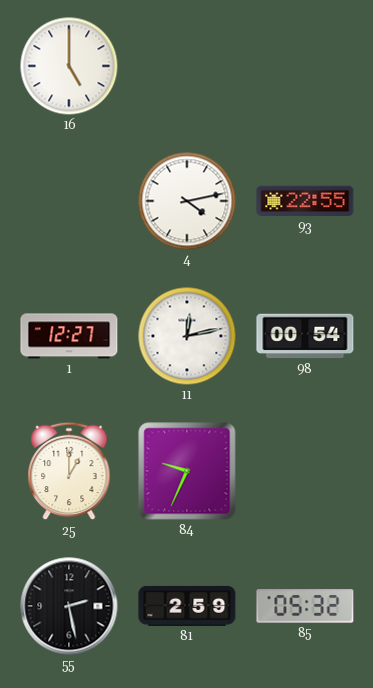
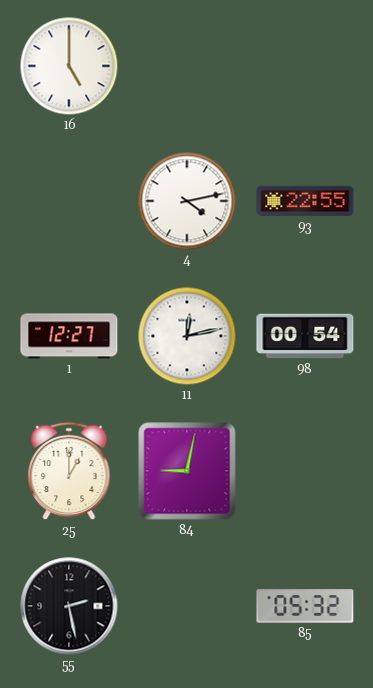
84: 9:34 -> 9:02
81: 2:59 -> none
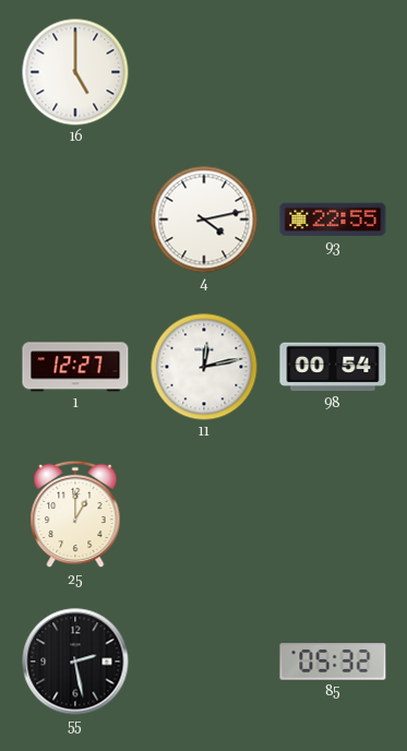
84: 9:02 -> none
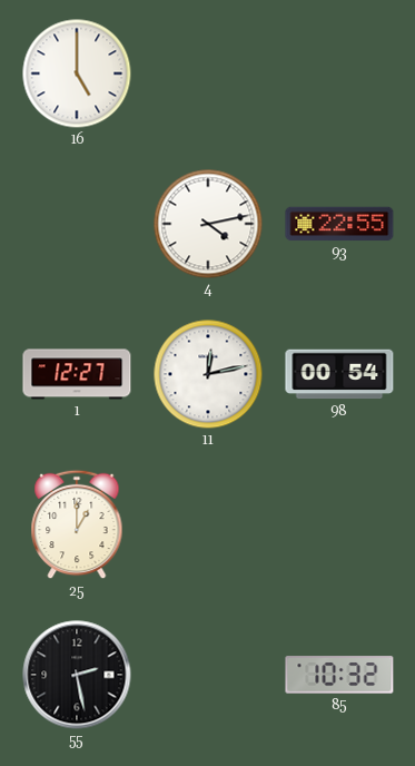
85: 05:32 -> 10:32
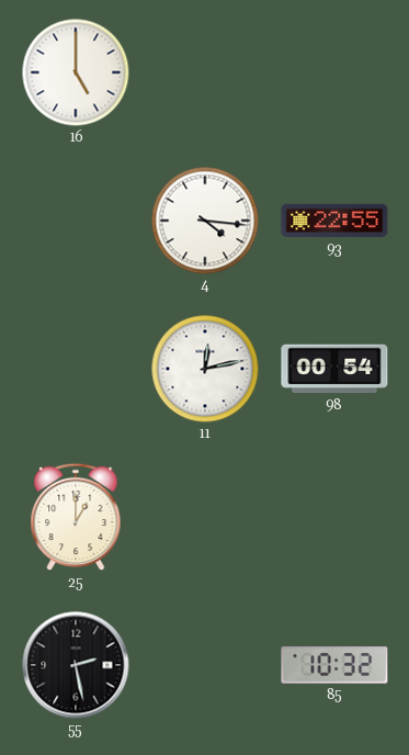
4: 4:13 -> 4:16
1: 12:27 -> none
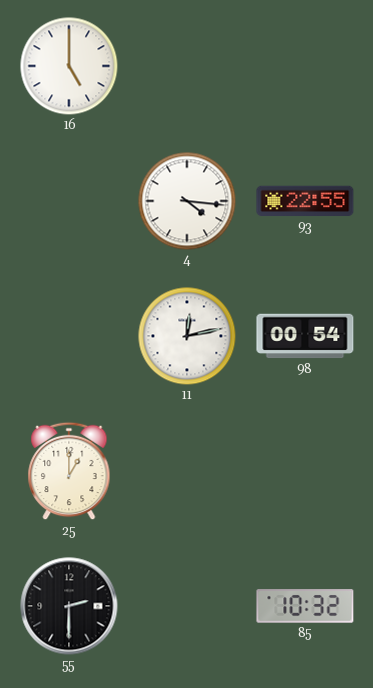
55: 2:28 -> 2:30
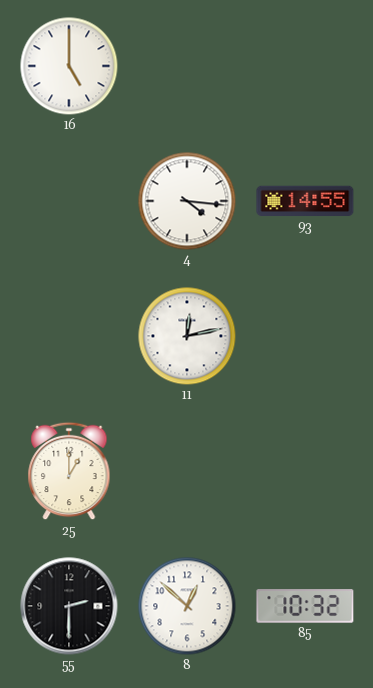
93: 22:55 -> 14:55
98: 00:54 -> none
8: none -> 12:52
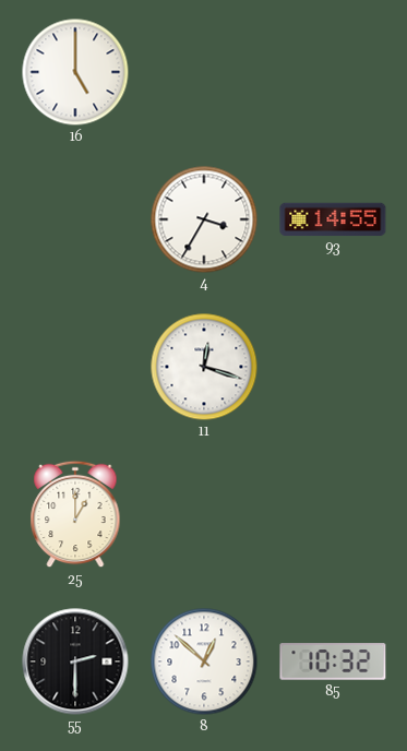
4: 4:16 -> 3:35
11: 12:13 -> 12:18
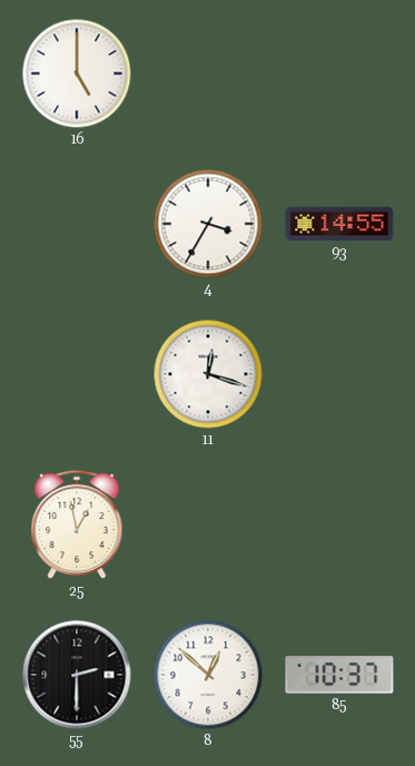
25: 1:00 -> 12:58
85: 10:32 -> 10:37
